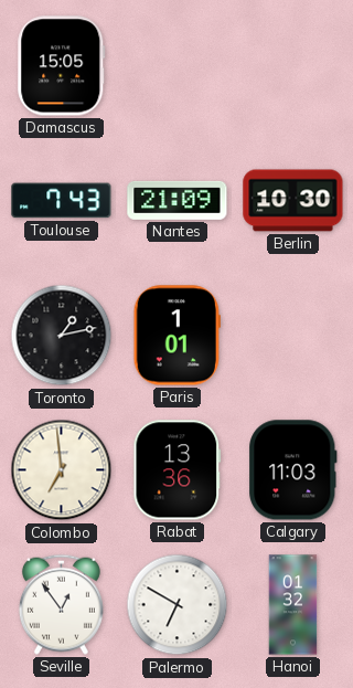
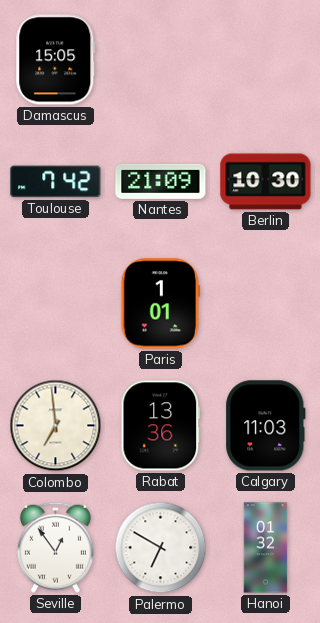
Toulouse: 7:43 -> 7:42
Toronto: 1:13 -> none
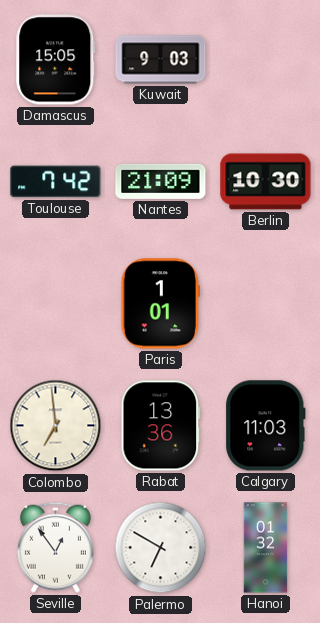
Kuwait: none -> 9:03
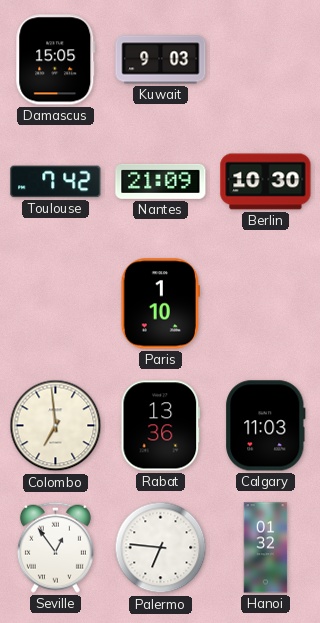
Paris: 1:01 -> 1:10
Palermo: 6:50 -> 6:46
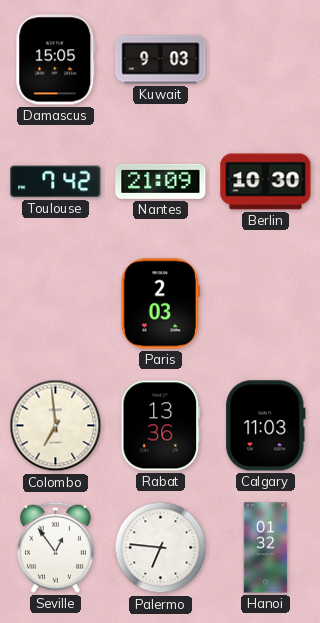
Paris: 1:10 -> 2:03
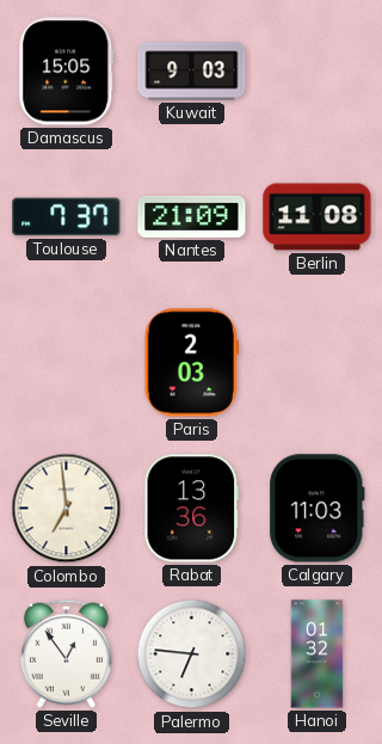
Toulouse: 7:42 -> 7:37
Berlin: 10:30 -> 11:08
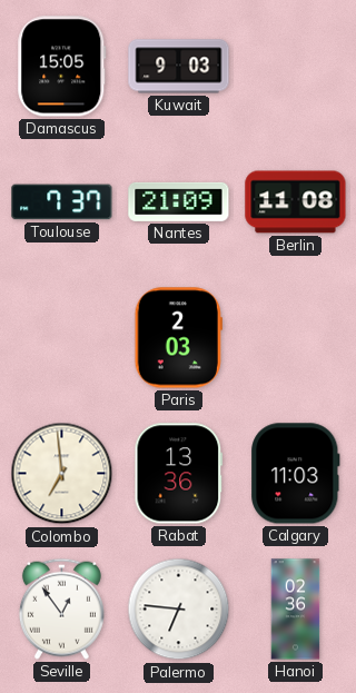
Hanoi: 01:32 -> 02:36
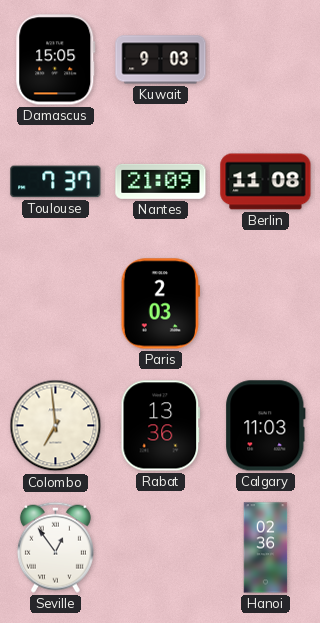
Palermo: 6:46 -> none
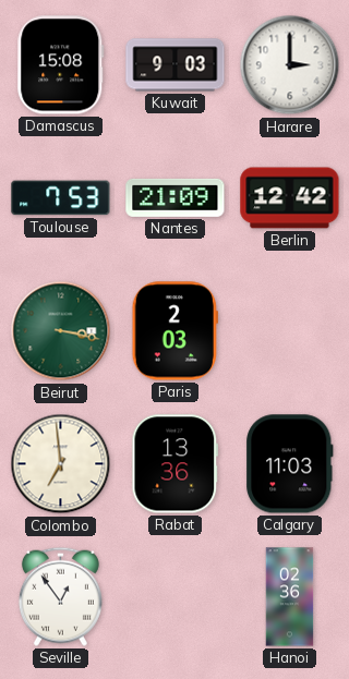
Damascus: 15:05 -> 15:08
Harare: none -> 3:00
Toulouse: 7:37 -> 7:53
Berlin: 11:08 -> 12:42
Beirut: none -> 3:17
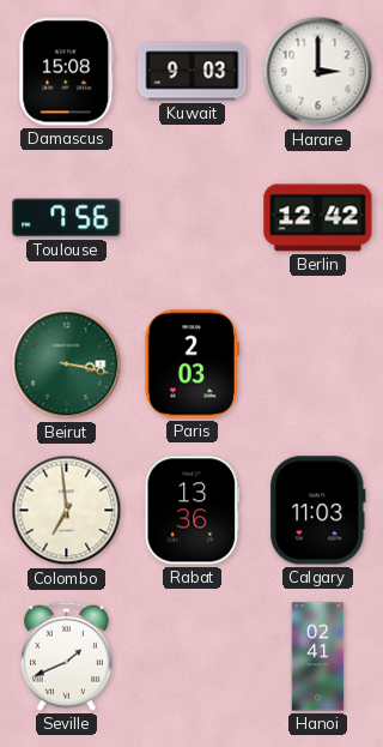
Toulouse: 7:53 -> 7:56
Nantes: 21:09 -> none
Seville: 12:54 -> 1:41
Hanoi: 02:36 -> 02:41
